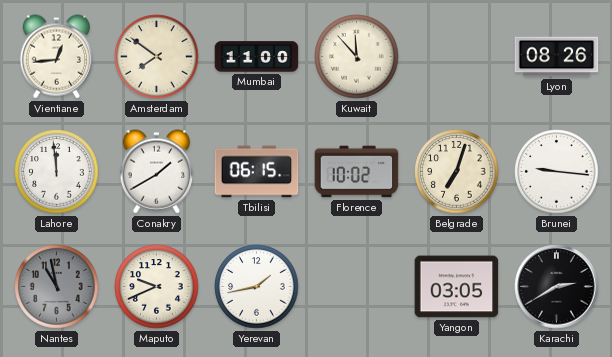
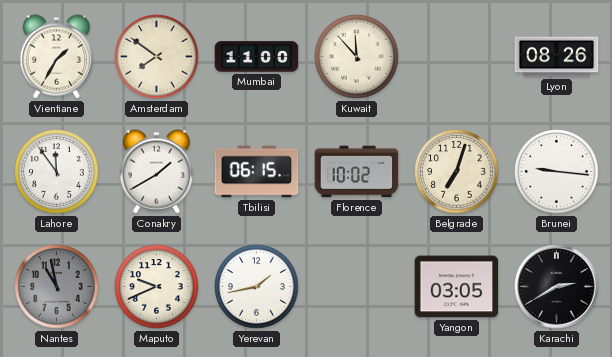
Vientiane: 12:44 -> 1:35
Lahore: 11:59 -> 11:54
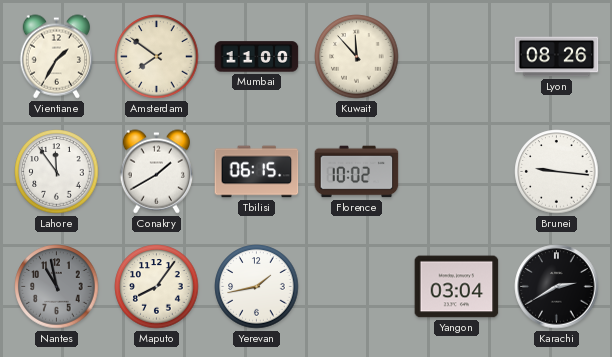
Belgrade: 7:03 -> none
Maputo: 9:41 -> 8:06
Yangon: 03:05 -> 03:04
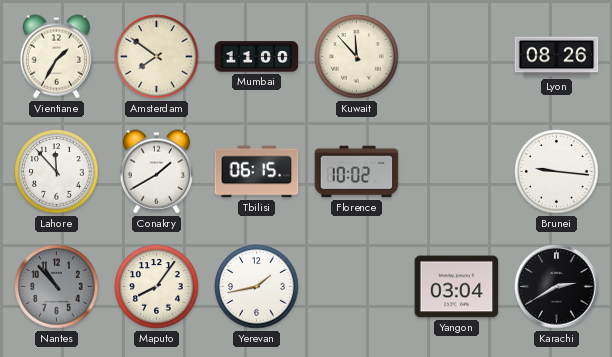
Lahore: 11:54 -> 11:53
Nantes: 10:58 -> 10:53
